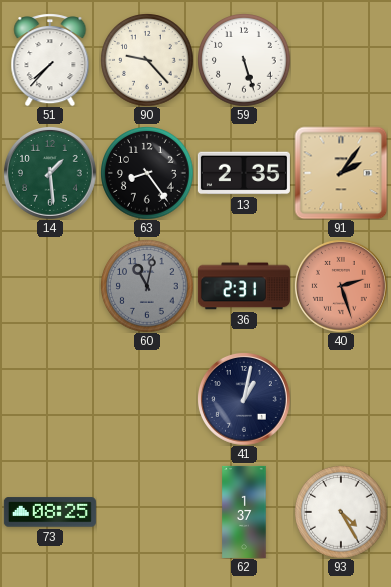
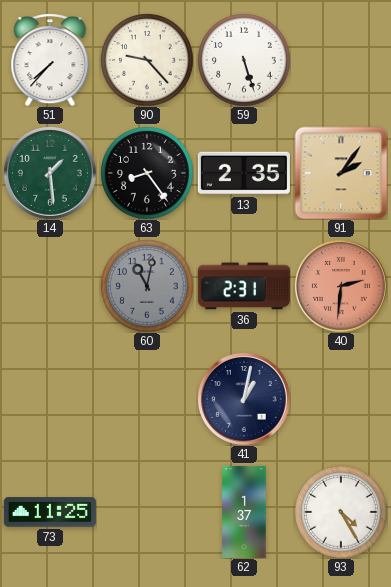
40: 2:27 -> 2:31
73: 08:25 -> 11:25
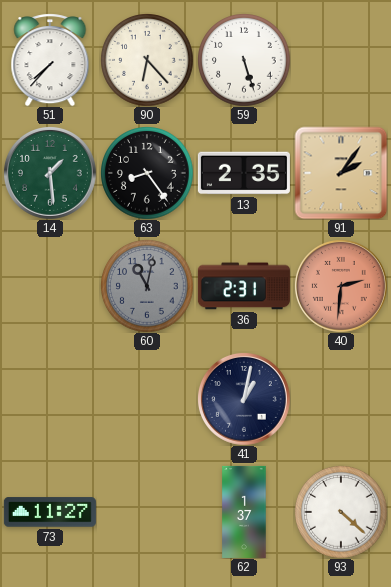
90: 9:23 -> 6:23
73: 11:25 -> 11:27
93: 4:25 -> 4:22
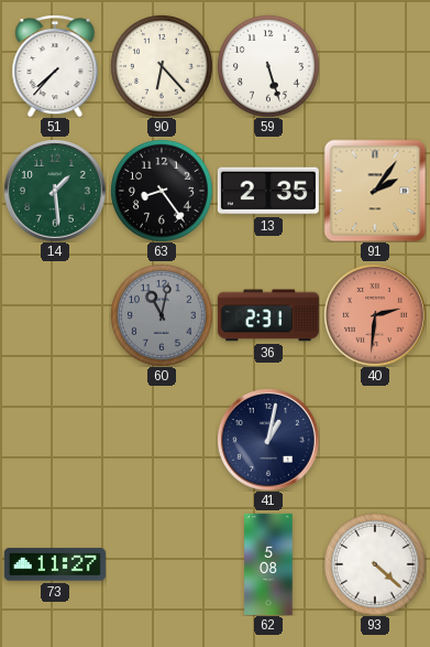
62: 1:37 -> 5:08
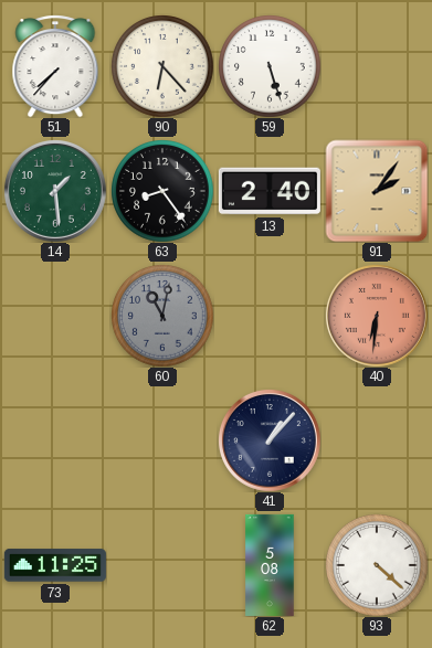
13: 2:35 -> 2:40
36: 2:31 -> none
40: 2:31 -> 6:31
41: 1:02 -> 1:07
73: 11:27 -> 11:25
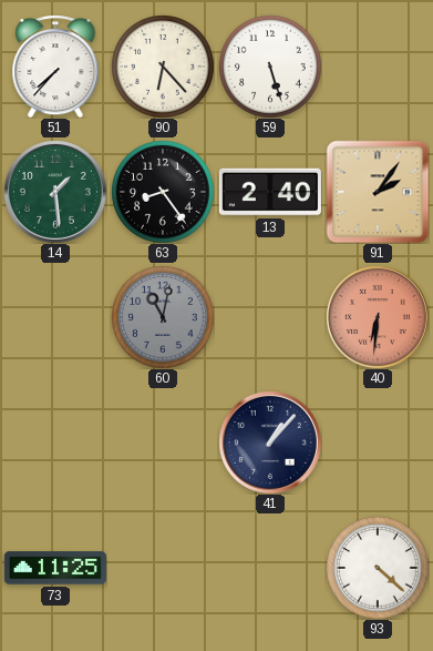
62: 5:08 -> none
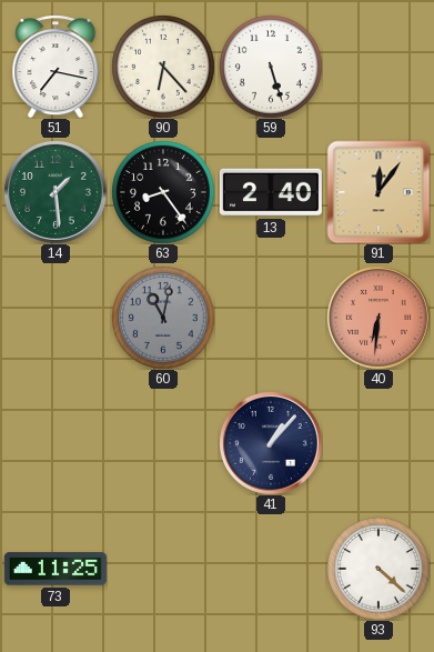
51: 7:37 -> 7:17
91: 2:06 -> 12:06
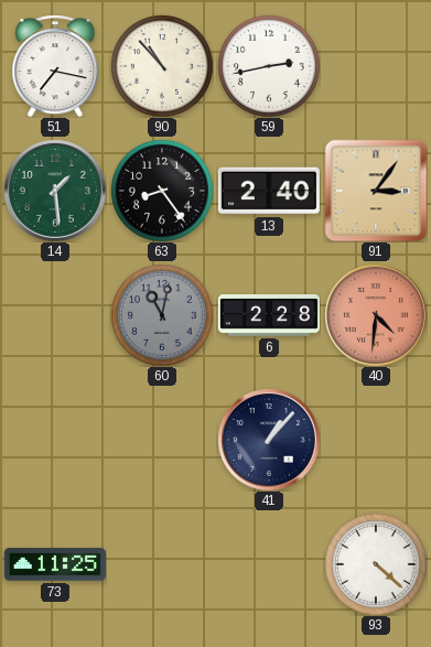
90: 6:23 -> 10:53
59: 5:27 -> 2:43
91: 12:06 -> 3:06
6: none -> 2:28
40: 6:31 -> 4:31
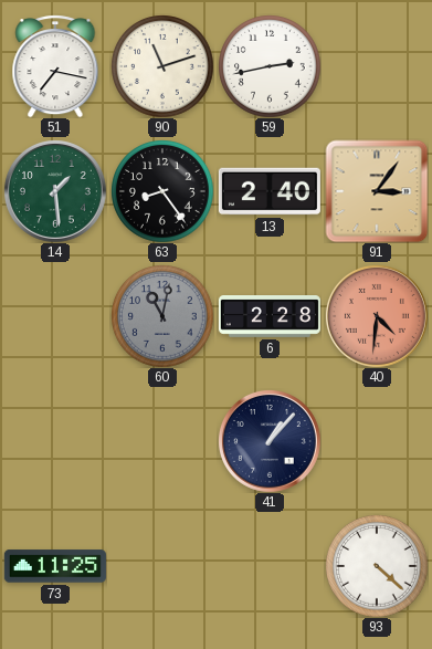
90: 10:53 -> 11:12
